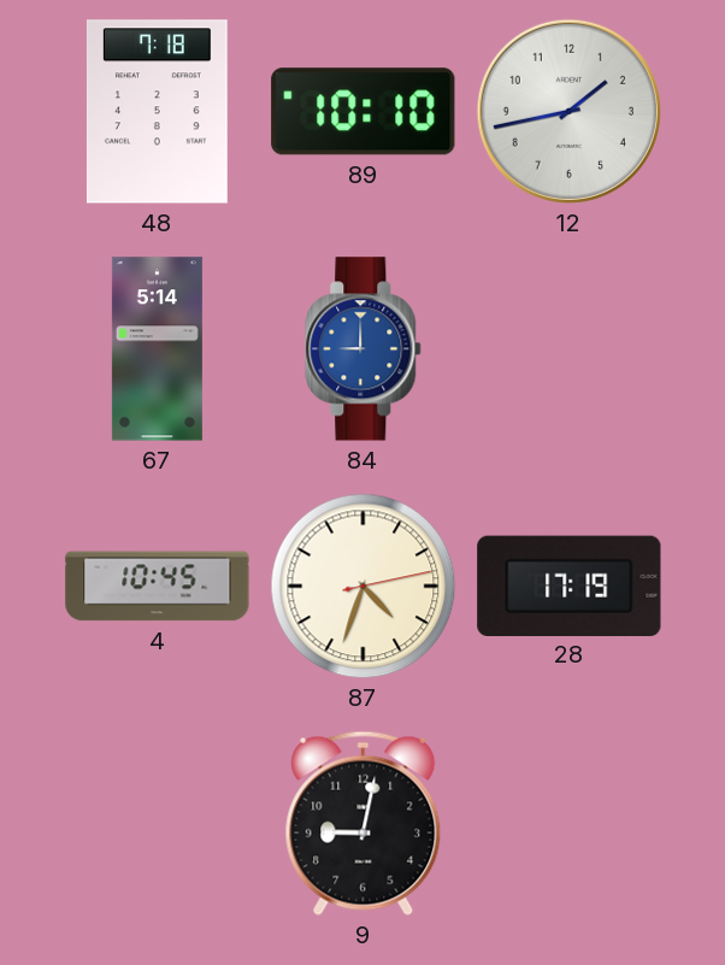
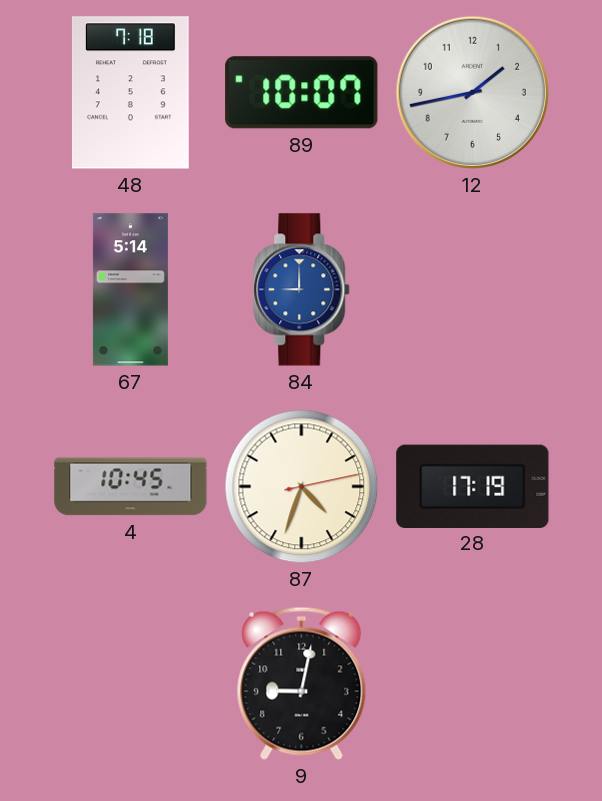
89: 10:10 -> 10:07
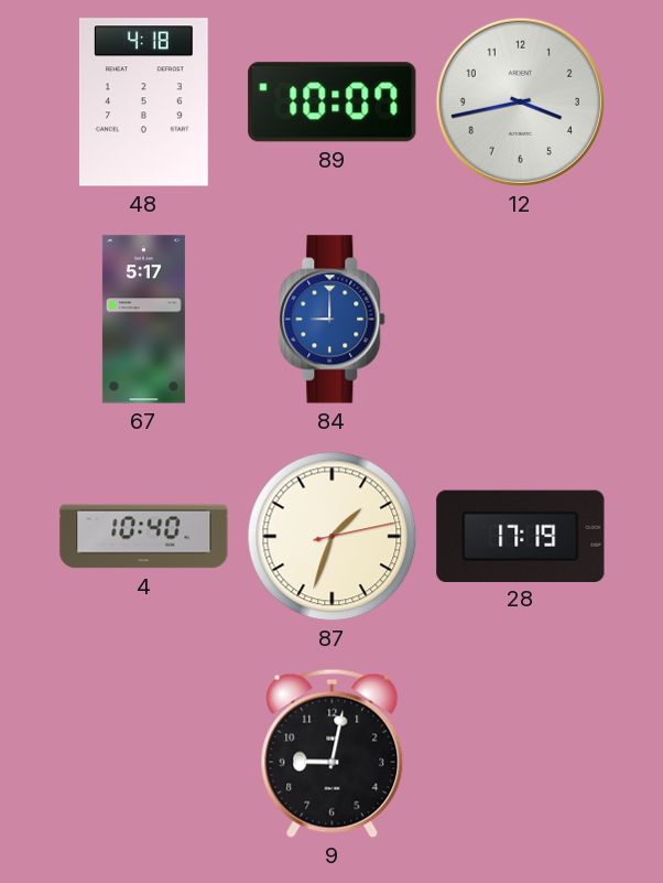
48: 7:18 -> 4:18
12: 1:43 -> 3:43
67: 5:14 -> 5:17
4: 10:45 -> 10:40
87: 4:33 -> 1:33
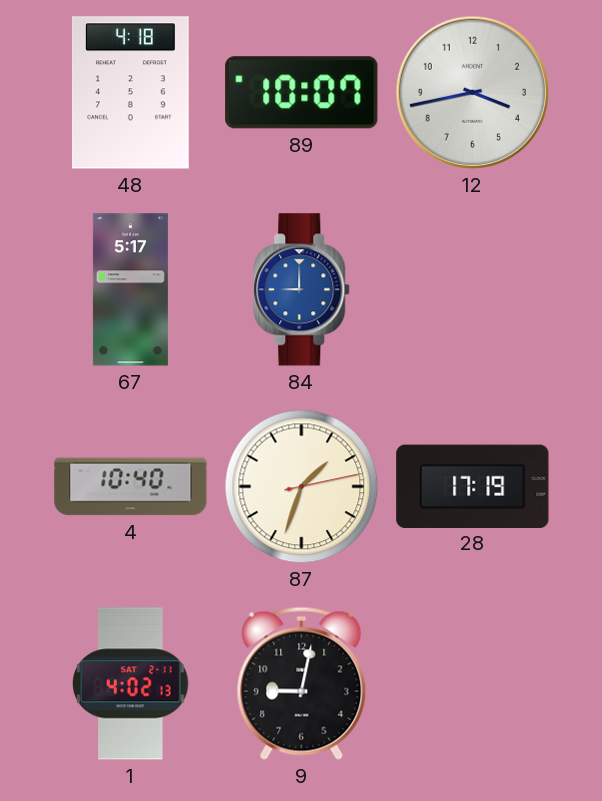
1: none -> 4:02
